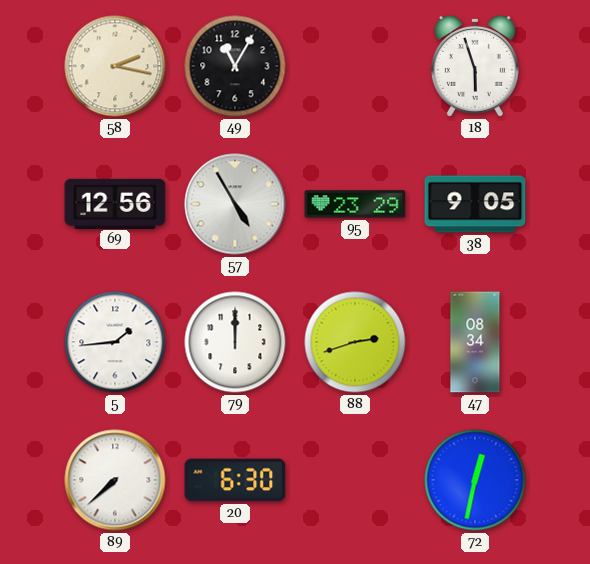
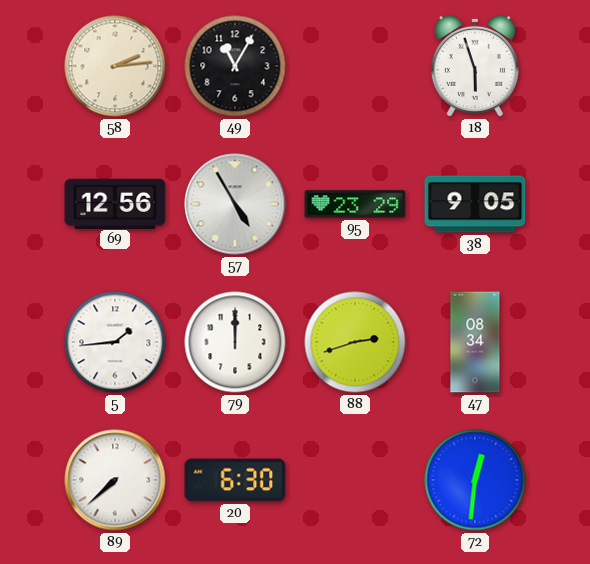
58: 2:17 -> 2:14
72: 12:32 -> 12:31
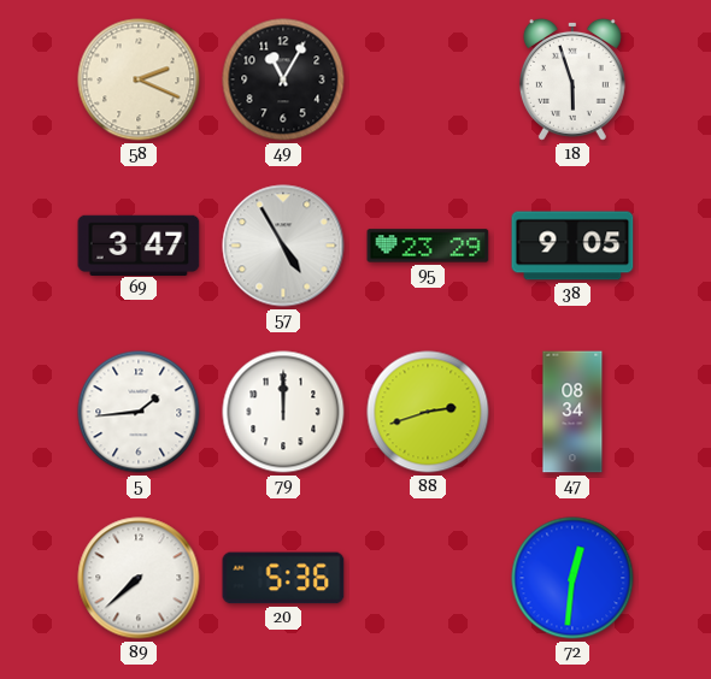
58: 2:14 -> 2:19
69: 12:56 -> 3:47
20: 6:30 -> 5:36
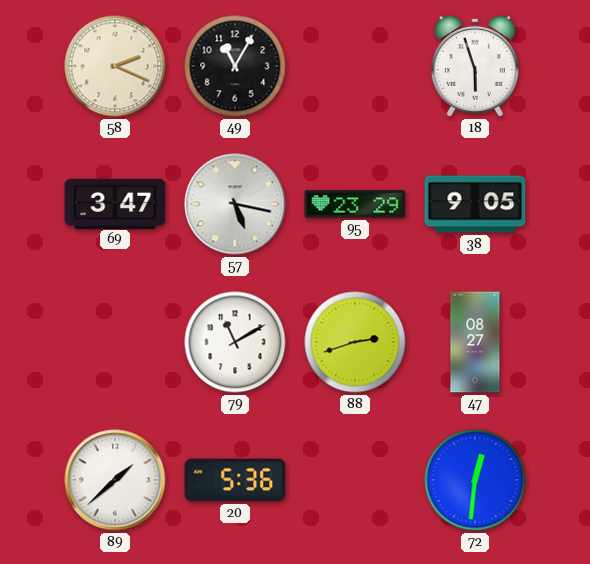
57: 4:55 -> 5:17
5: 1:44 -> none
79: 12:00 -> 11:10
47: 08:34 -> 08:27
89: 7:38 -> 1:38
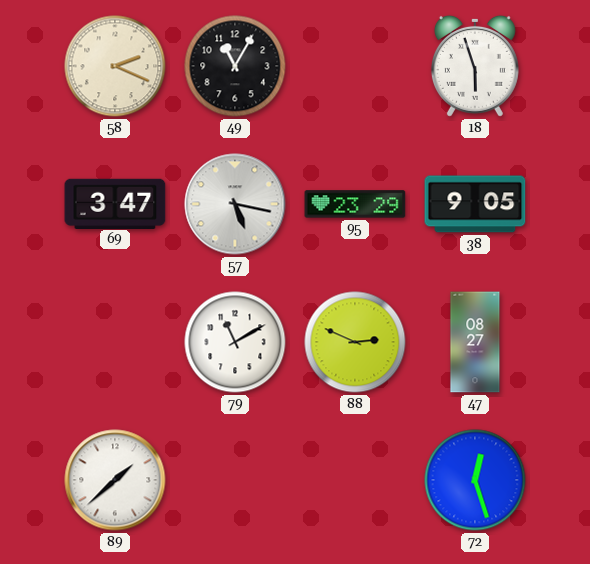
88: 2:42 -> 2:49
20: 5:36 -> none
72: 12:31 -> 12:27
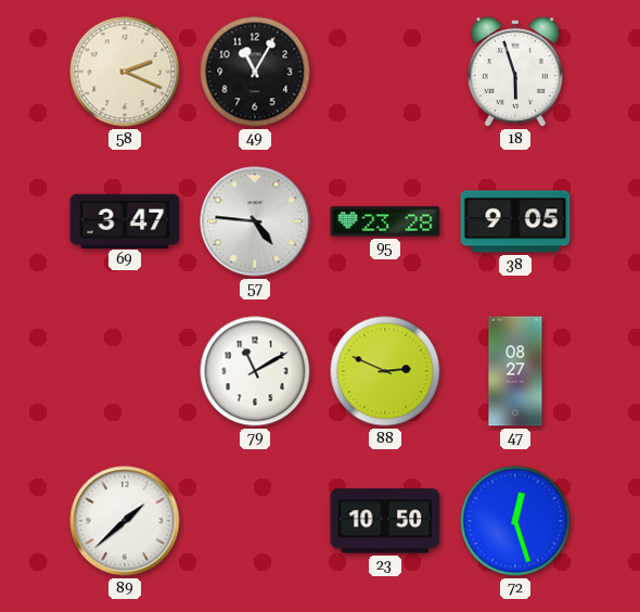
57: 5:17 -> 4:46
95: 23:29 -> 23:28
23: none -> 10:50
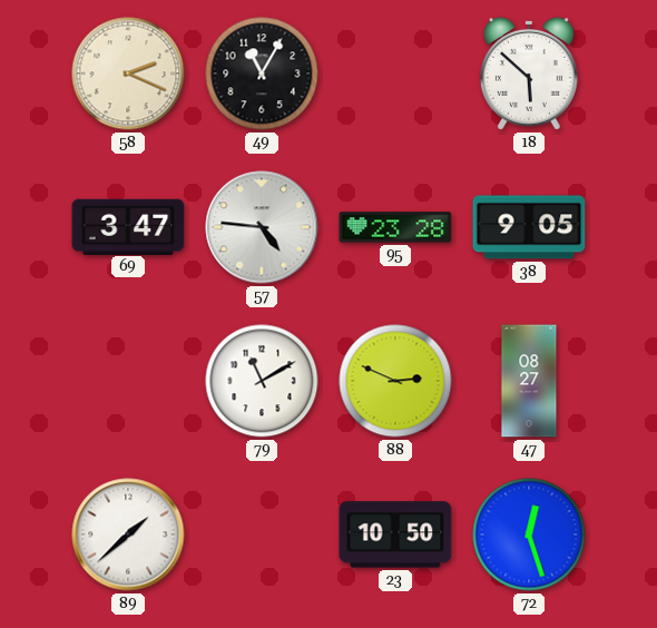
18: 5:57 -> 5:52
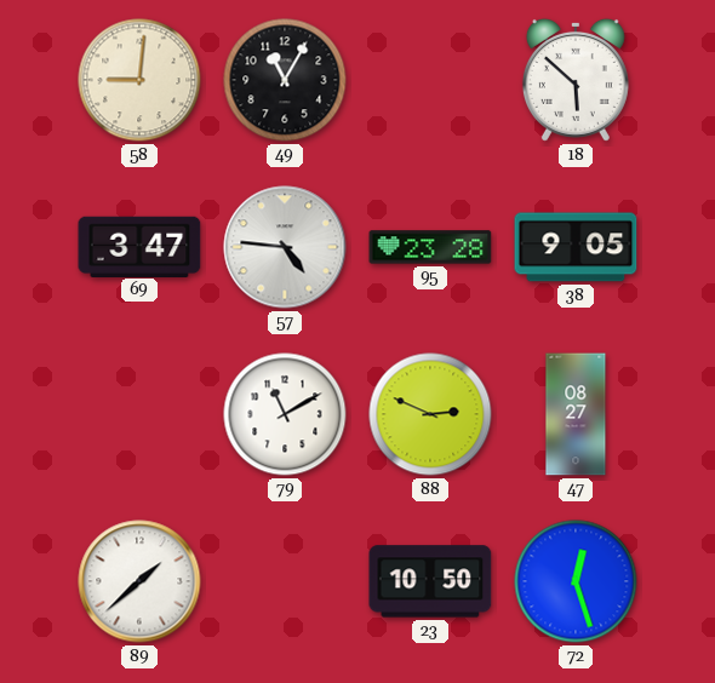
58: 2:19 -> 9:01
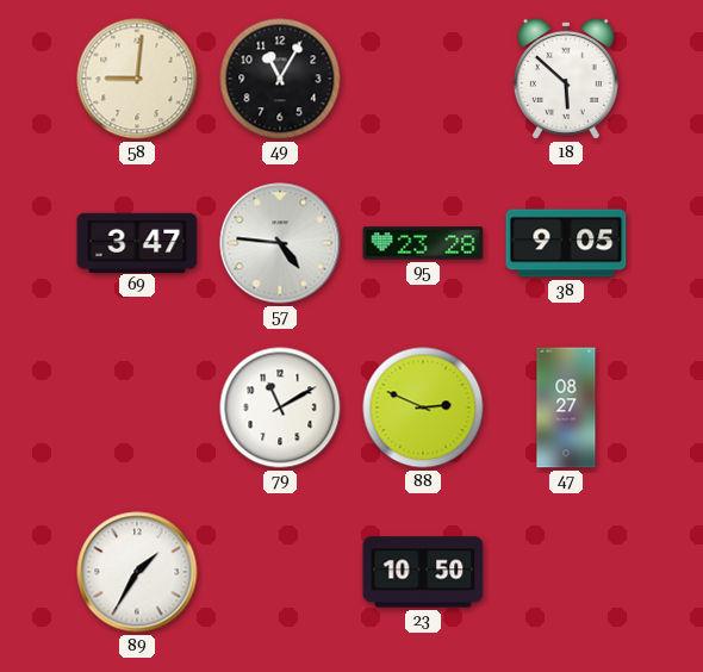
89: 1:38 -> 1:35
72: 12:27 -> none
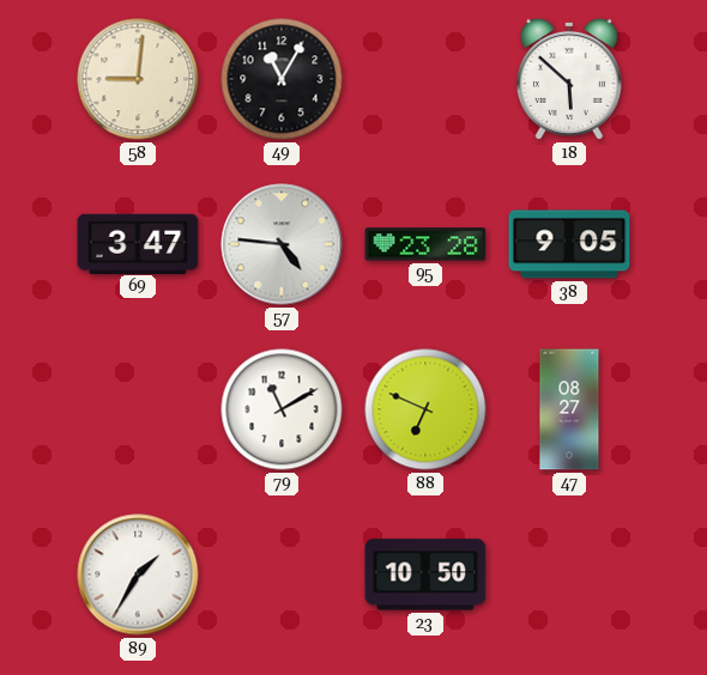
88: 2:49 -> 6:49
